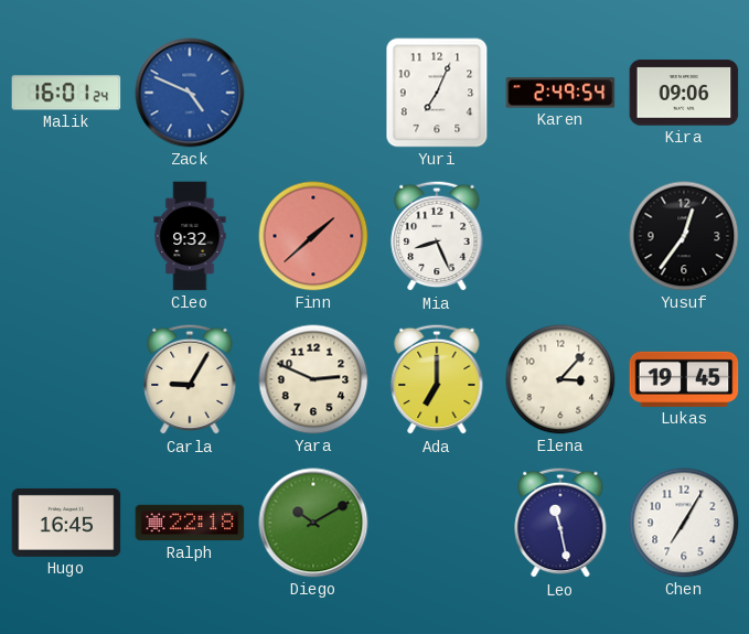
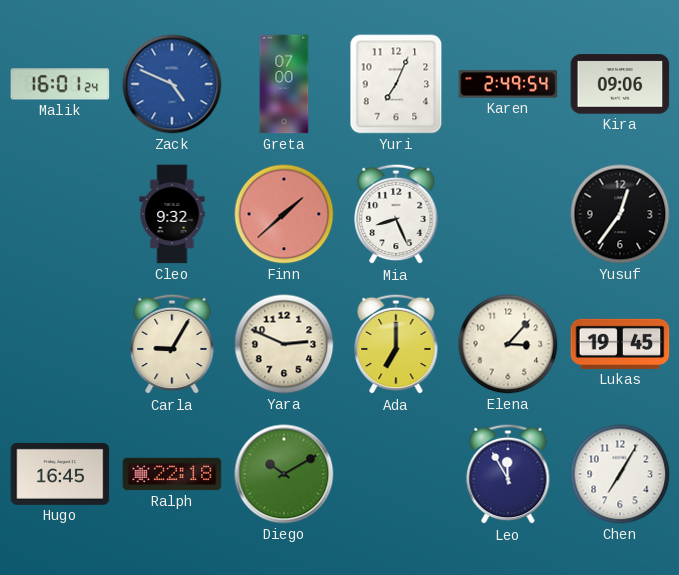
Greta: none -> 07:00
Leo: 11:28 -> 11:55
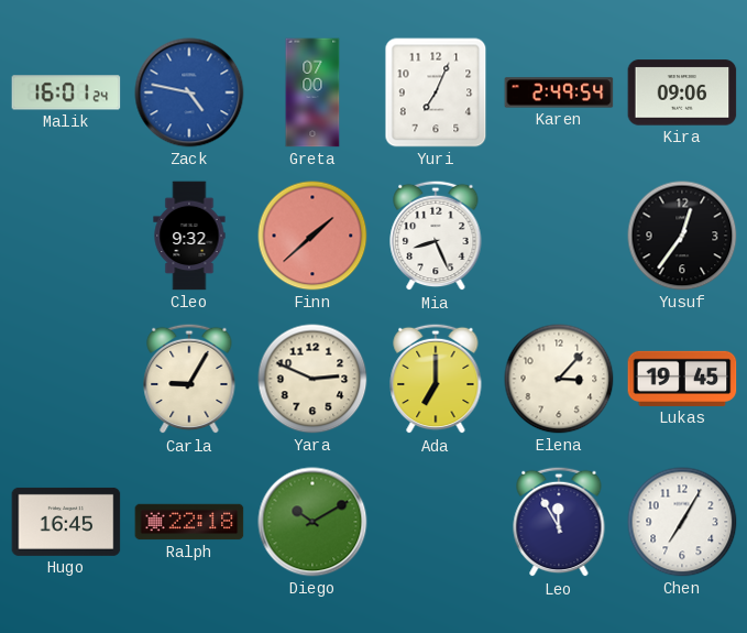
Zack: 4:49 -> 4:47
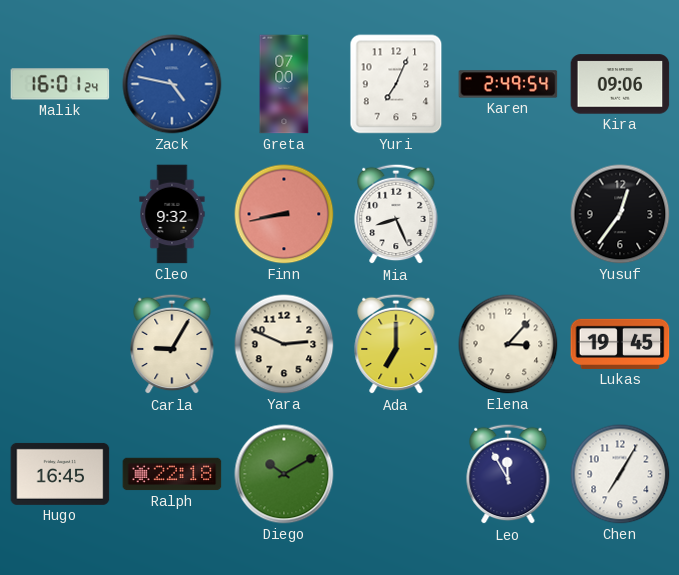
Finn: 1:38 -> 8:43
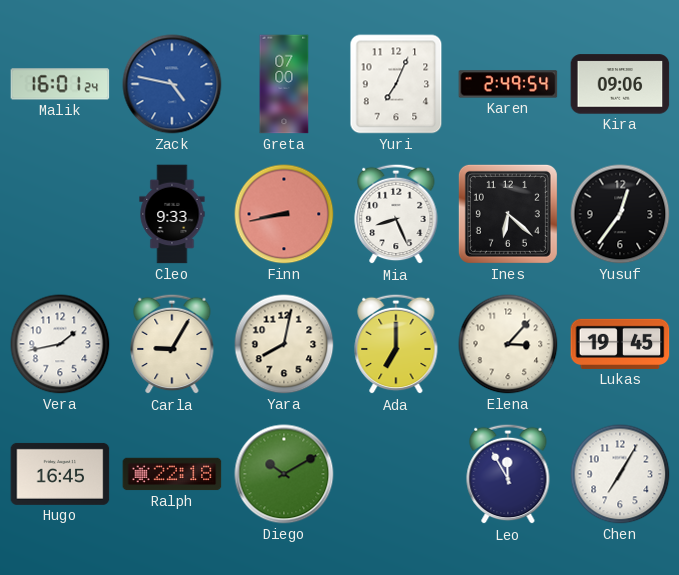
Cleo: 9:32 -> 9:33
Ines: none -> 6:22
Vera: none -> 1:43
Yara: 2:49 -> 8:02
